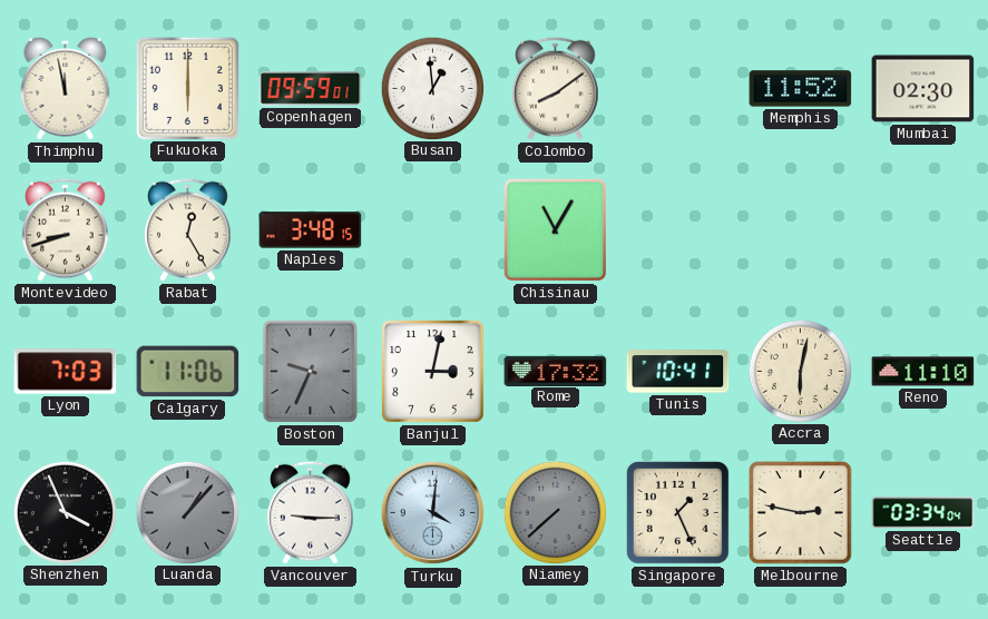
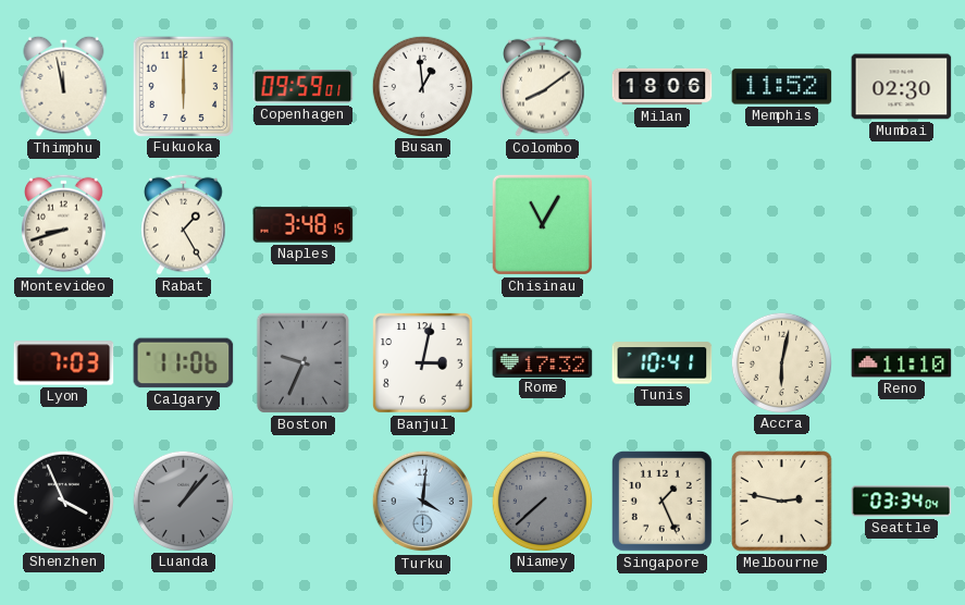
Milan: none -> 18:06
Rabat: 12:25 -> 1:25
Vancouver: 9:15 -> none
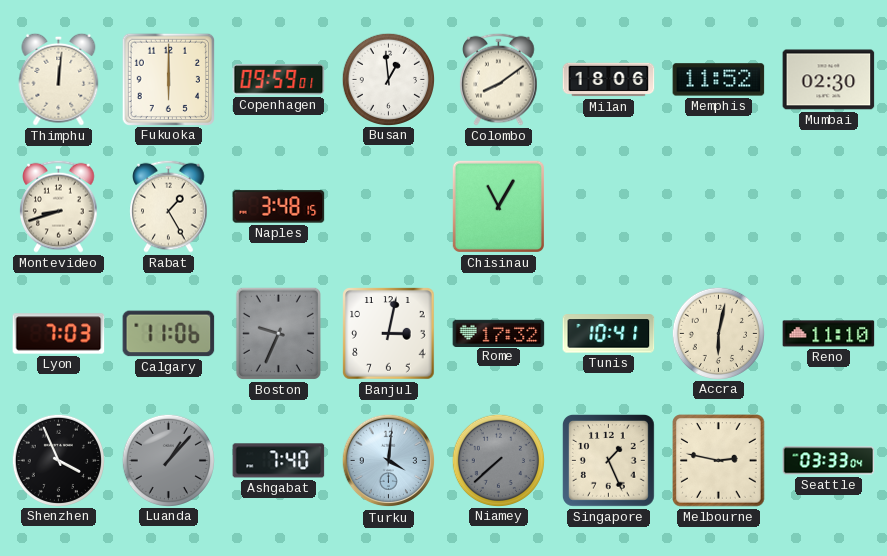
Thimphu: 11:58 -> 12:01
Ashgabat: none -> 7:40
Seattle: 03:34 -> 03:33
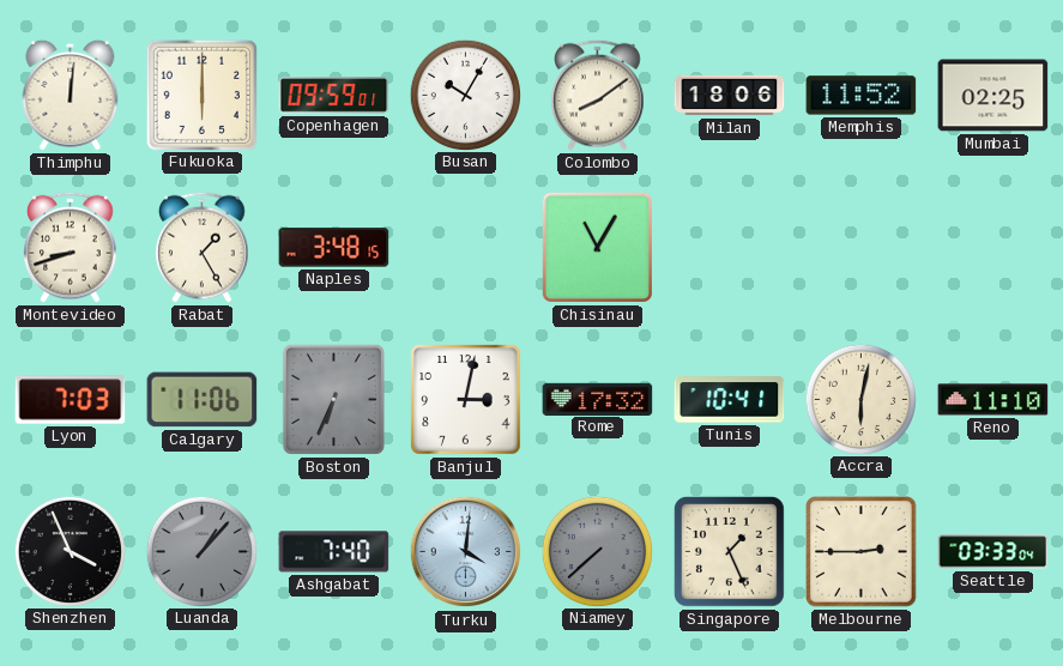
Busan: 12:59 -> 10:05
Mumbai: 02:30 -> 02:25
Boston: 9:34 -> 6:34
Melbourne: 2:47 -> 2:45
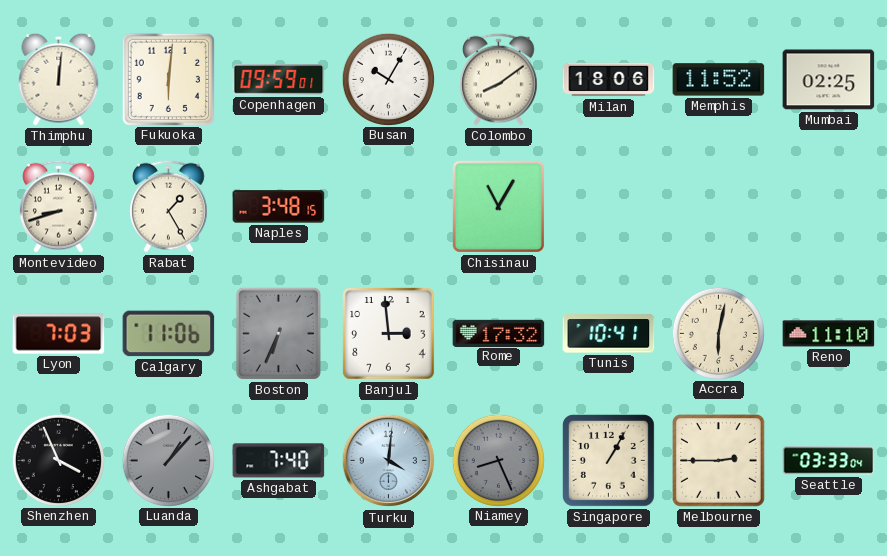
Fukuoka: 6:00 -> 6:01
Banjul: 3:02 -> 2:59
Niamey: 7:38 -> 8:26
Singapore: 1:26 -> 1:05
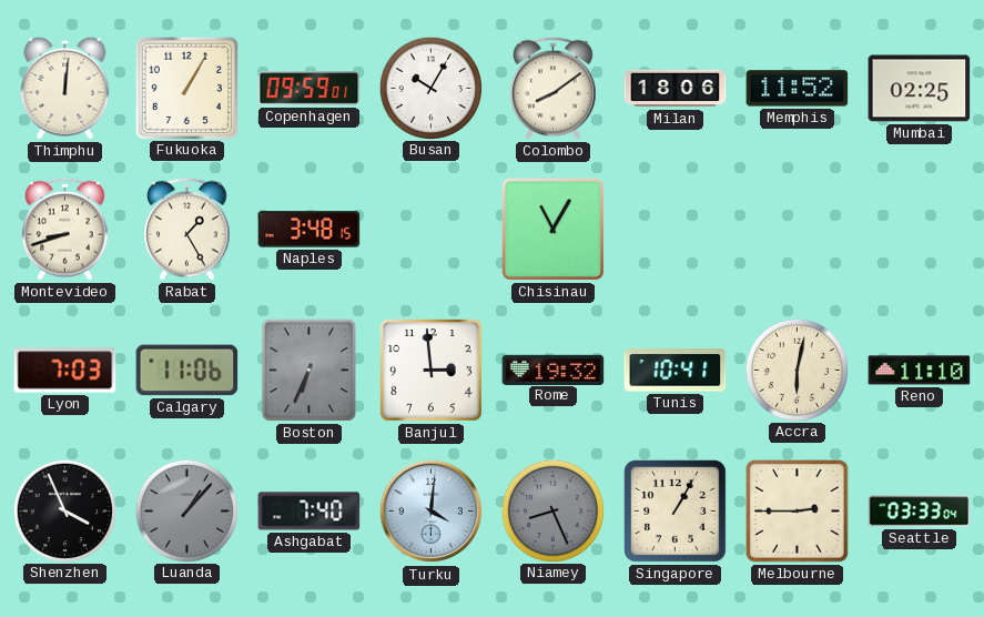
Fukuoka: 6:01 -> 1:05
Rome: 17:32 -> 19:32
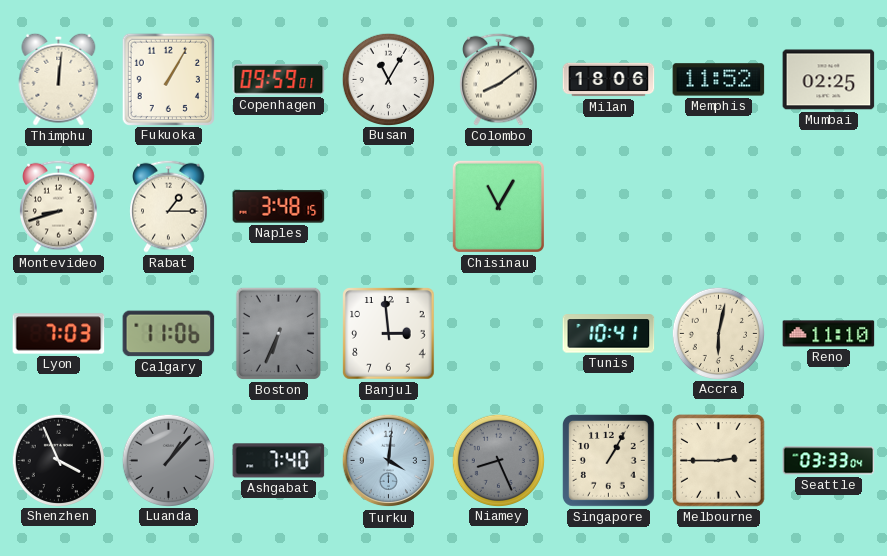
Busan: 10:05 -> 11:05
Rabat: 1:25 -> 1:15
Rome: 19:32 -> none
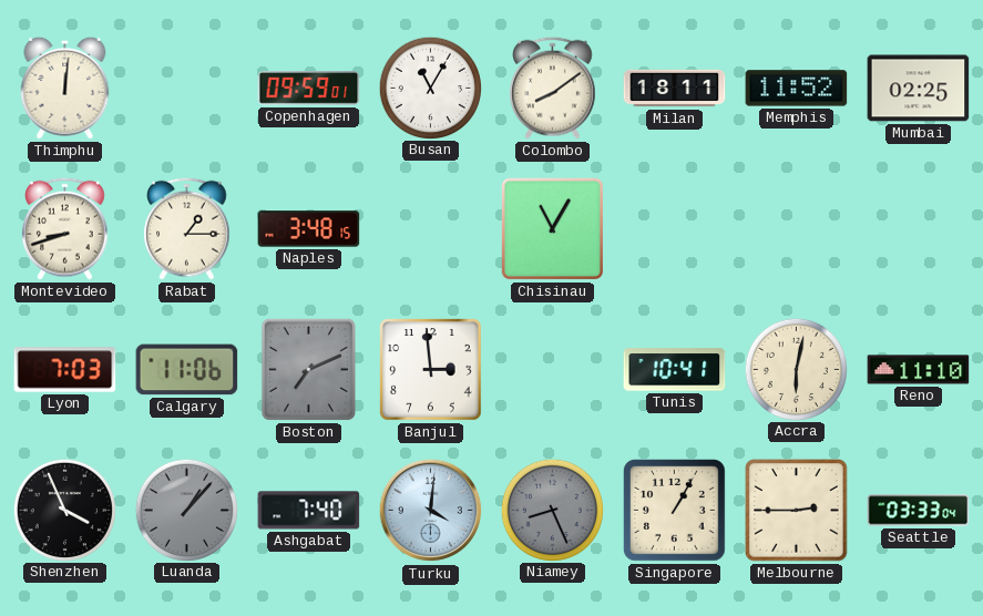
Fukuoka: 1:05 -> none
Milan: 18:06 -> 18:11
Boston: 6:34 -> 7:11
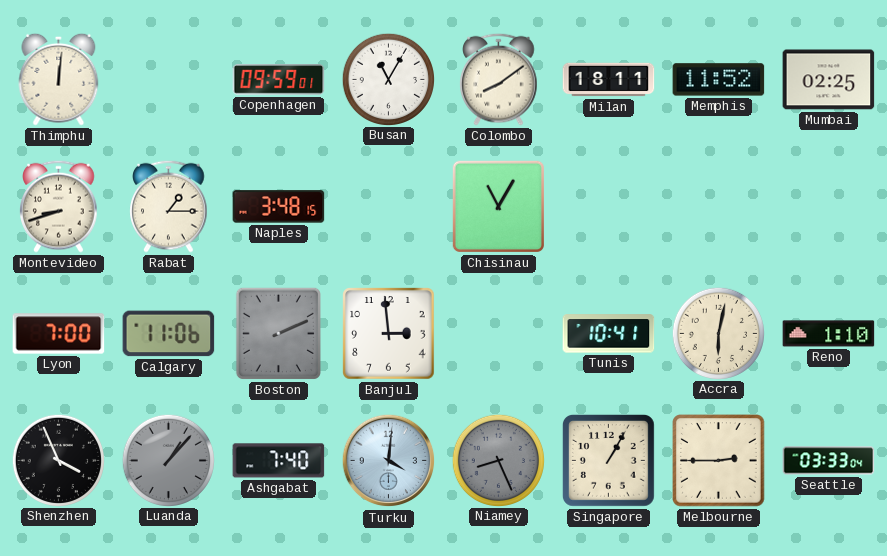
Lyon: 7:03 -> 7:00
Boston: 7:11 -> 2:11
Reno: 11:10 -> 1:10
